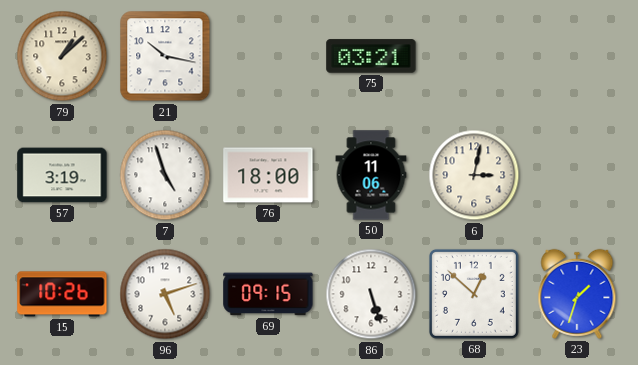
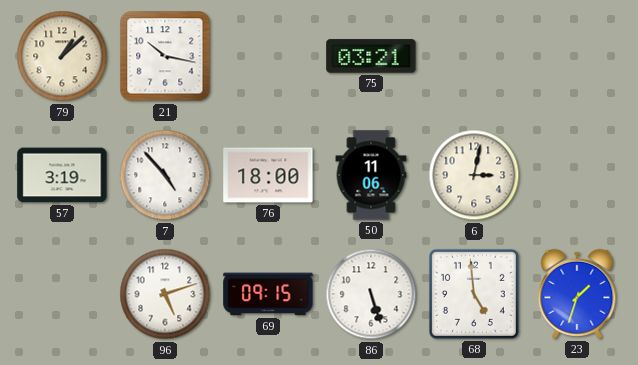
7: 4:57 -> 4:53
15: 10:26 -> none
68: 12:52 -> 4:59
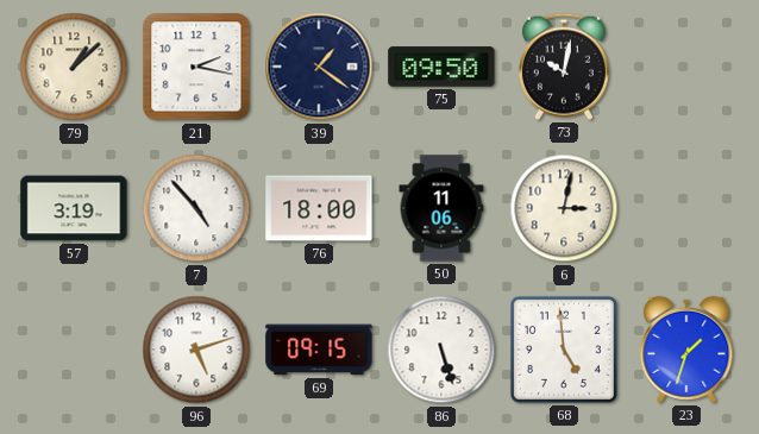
21: 10:17 -> 2:17
39: none -> 1:21
75: 03:21 -> 09:50
73: none -> 10:02
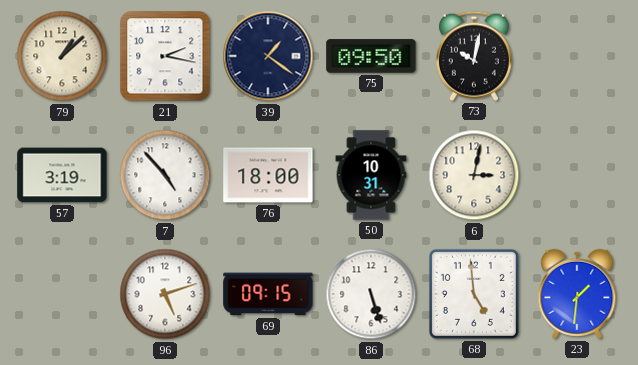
50: 11:06 -> 10:31
23: 1:33 -> 1:31
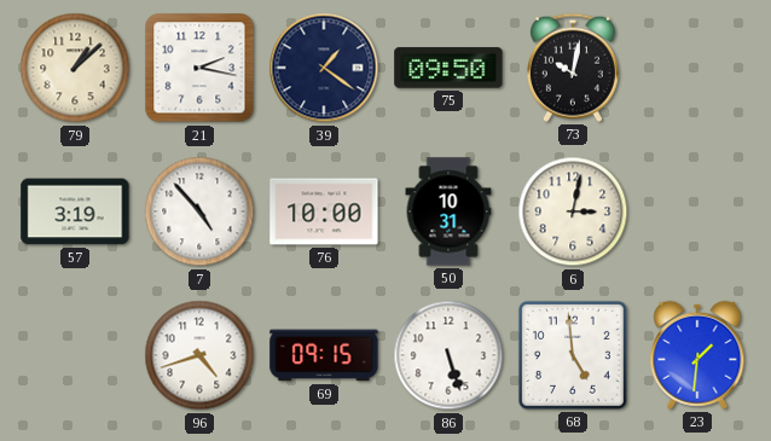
76: 18:00 -> 10:00
96: 5:12 -> 4:42
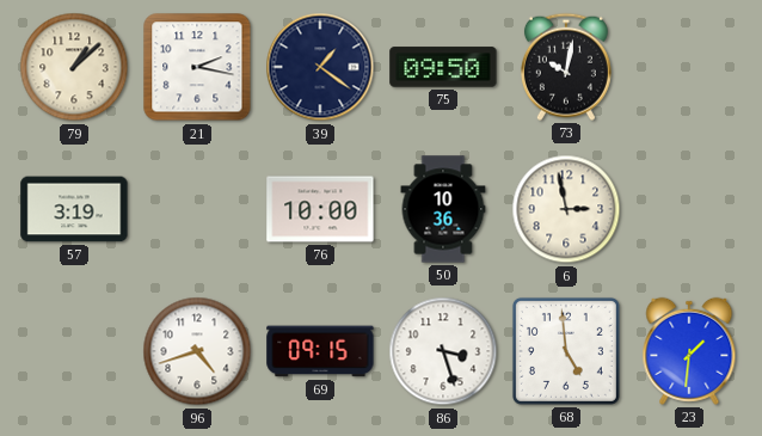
7: 4:53 -> none
50: 10:31 -> 10:36
6: 3:02 -> 2:58
86: 5:27 -> 3:27
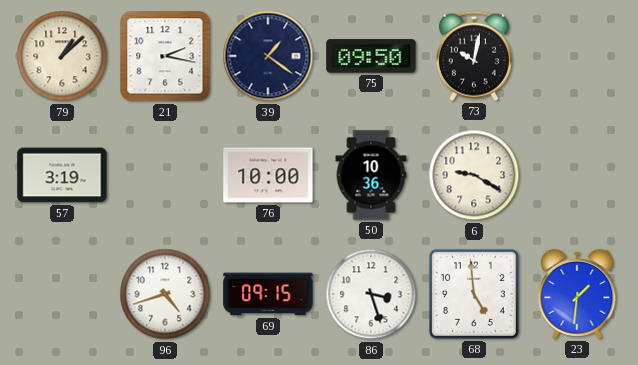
6: 2:58 -> 9:20
